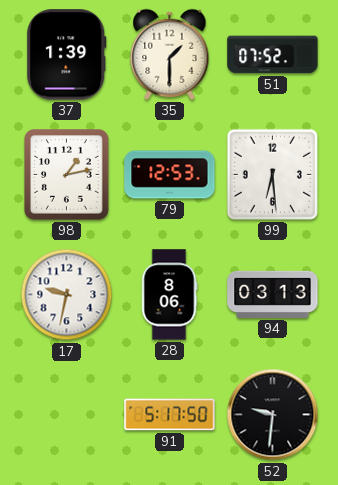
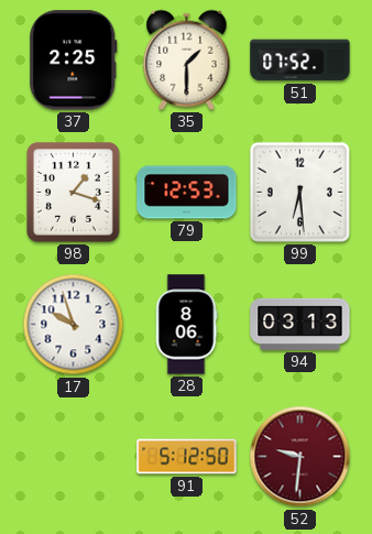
37: 1:39 -> 2:25
98: 1:13 -> 1:18
17: 9:32 -> 9:57
91: 5:17 -> 5:12
52 dial: black -> burgundy
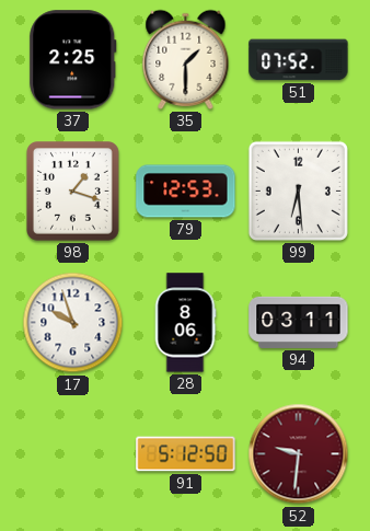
94: 03:13 -> 03:11
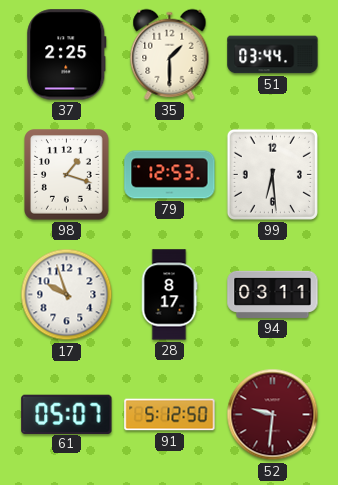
51: 07:52 -> 03:44
28: 8:06 -> 8:17
61: none -> 05:07
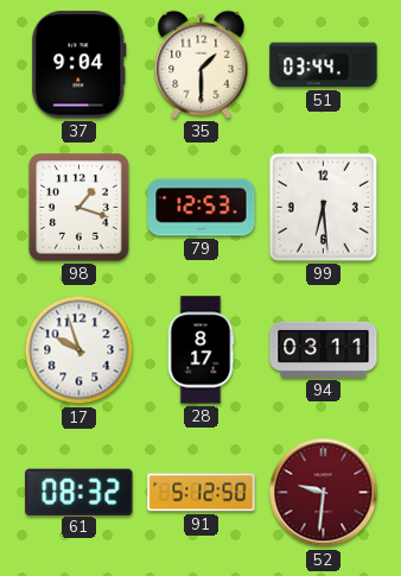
37: 2:25 -> 9:04
61: 05:07 -> 08:32
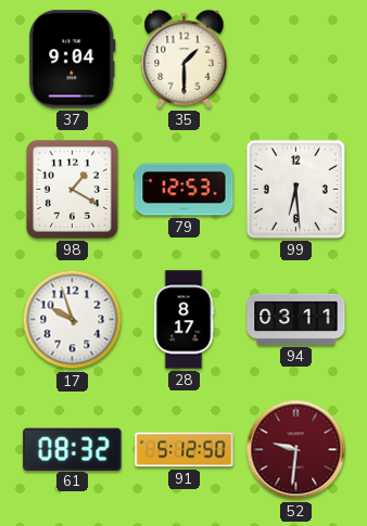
51: 03:44 -> none
98: 1:18 -> 1:20
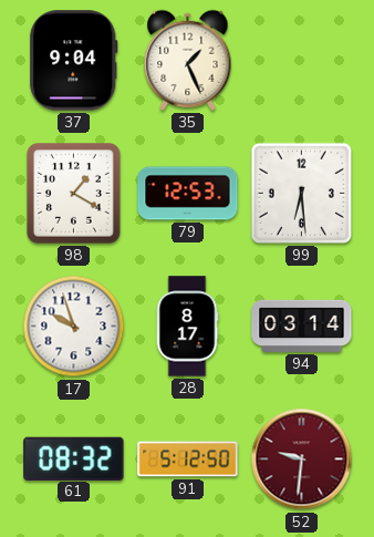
35: 1:30 -> 1:26
94: 03:11 -> 03:14
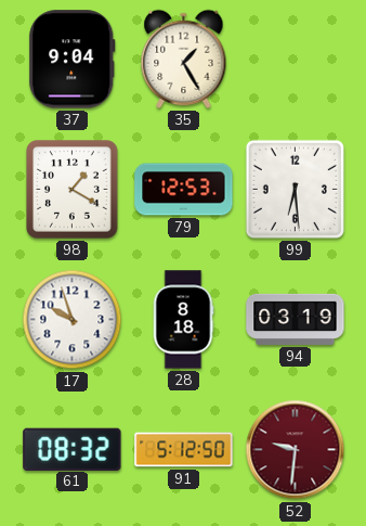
35: 1:26 -> 1:25
28: 8:17 -> 8:18
94: 03:14 -> 03:19
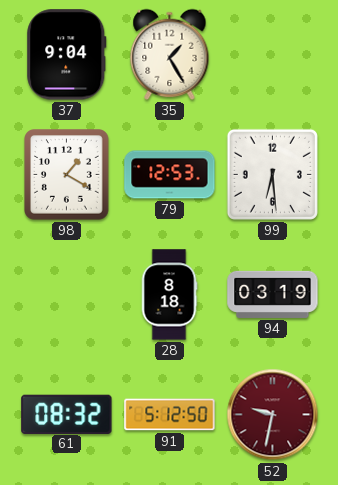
17: 9:57 -> none
52: 9:31 -> 9:32
